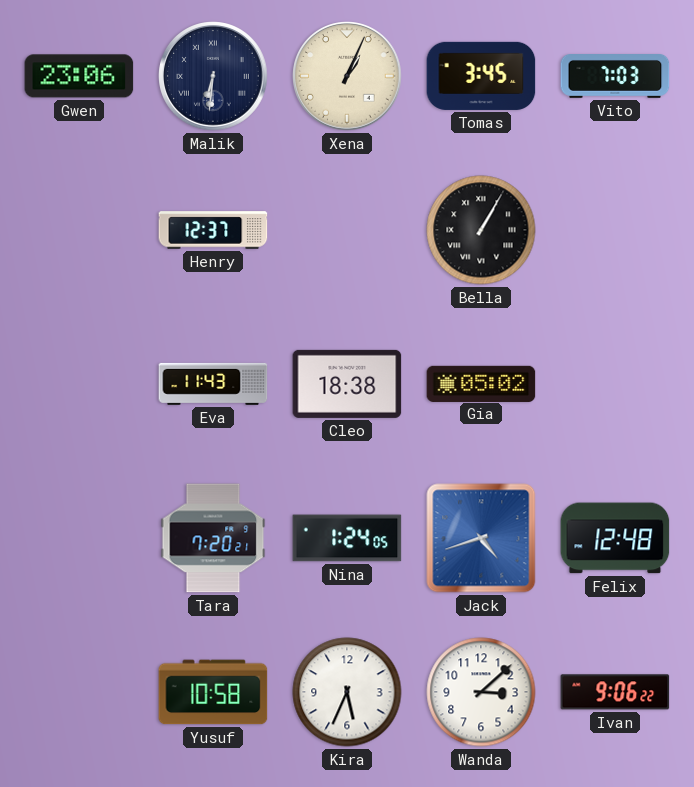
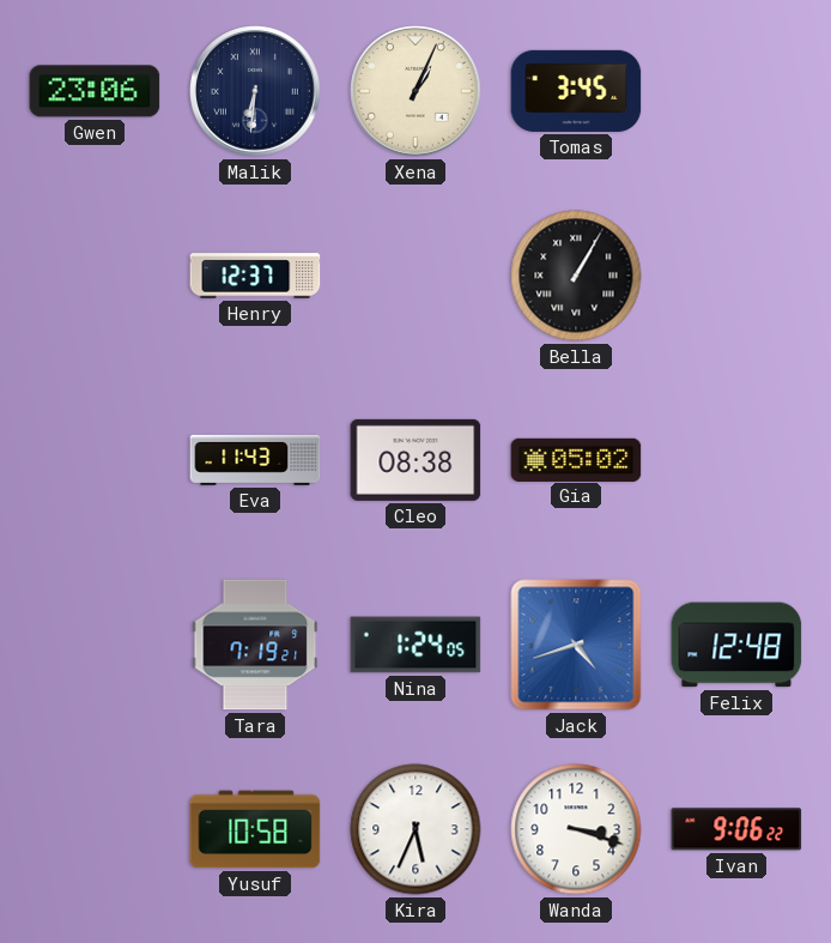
Vito: 7:03 -> none
Cleo: 18:38 -> 08:38
Tara: 7:20 -> 7:19
Wanda: 3:08 -> 3:18
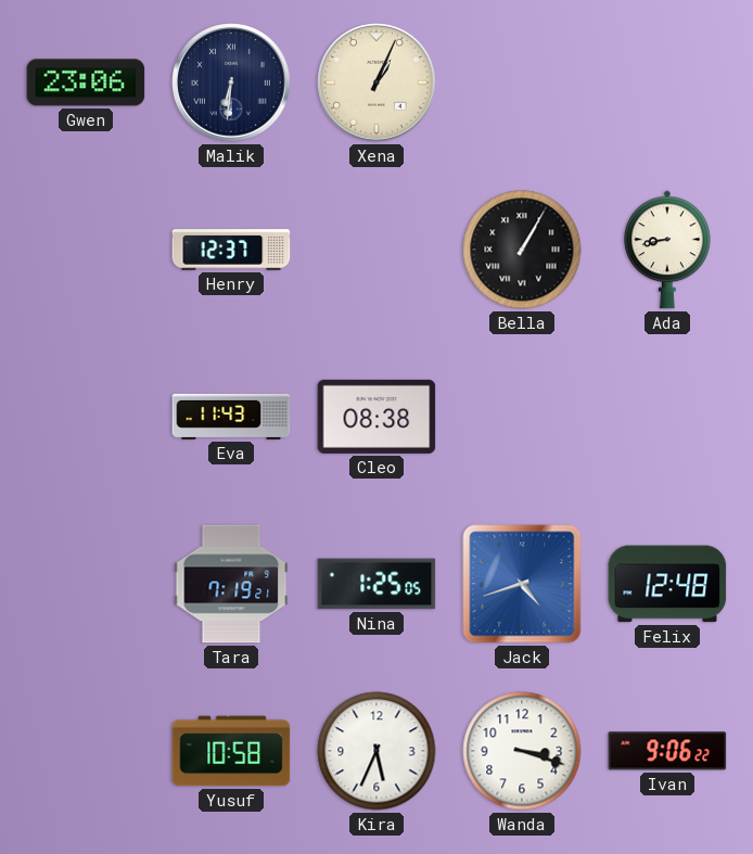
Tomas: 3:45 -> none
Ada: none -> 8:43
Gia: 05:02 -> none
Nina: 1:24 -> 1:25
